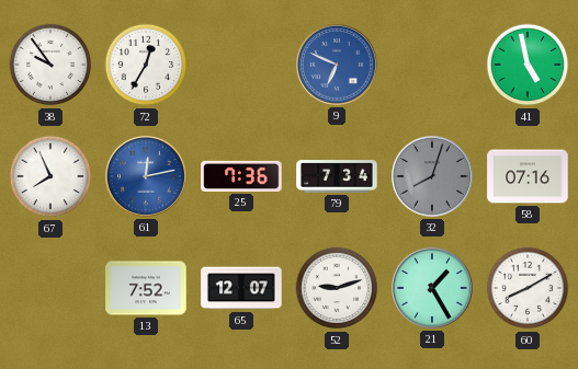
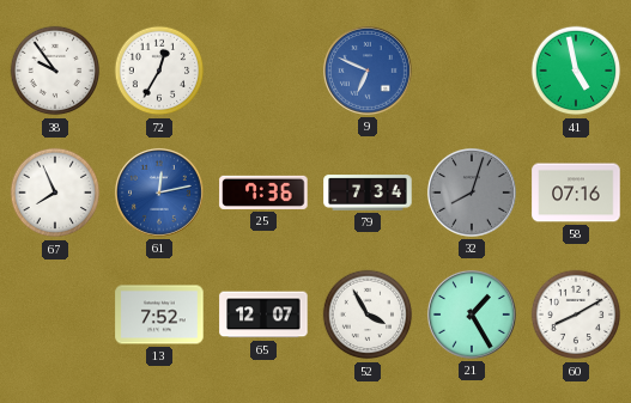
52: 9:12 -> 3:55
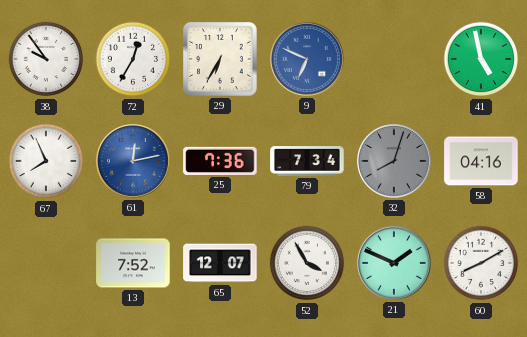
29: none -> 6:35
58: 07:16 -> 04:16
21: 1:25 -> 1:49
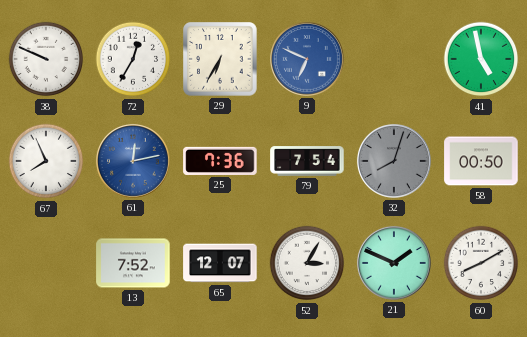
38: 9:54 -> 9:49
79: 7:34 -> 7:54
58: 04:16 -> 00:50
52: 3:55 -> 3:05
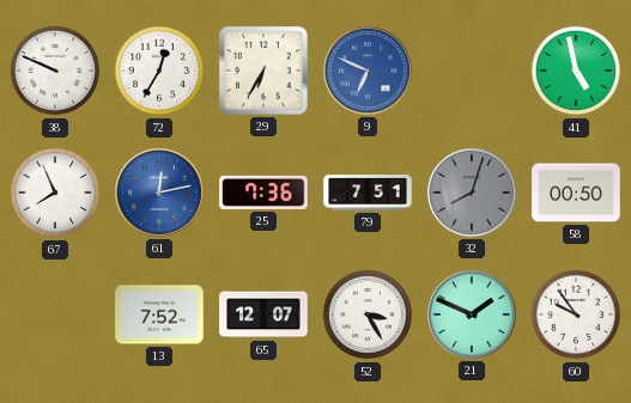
79: 7:54 -> 7:51
52: 3:05 -> 3:25
60: 8:10 -> 9:54
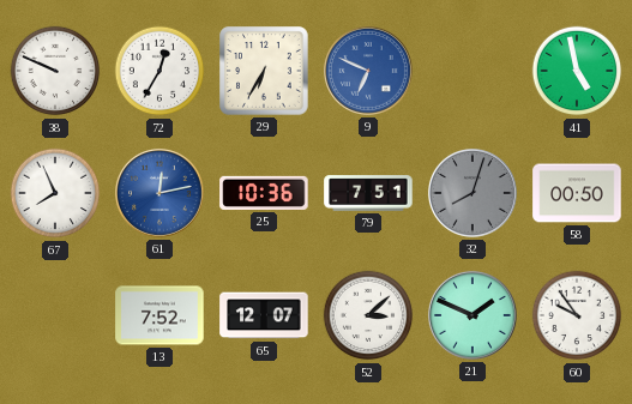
25: 7:36 -> 10:36
52: 3:25 -> 3:08
